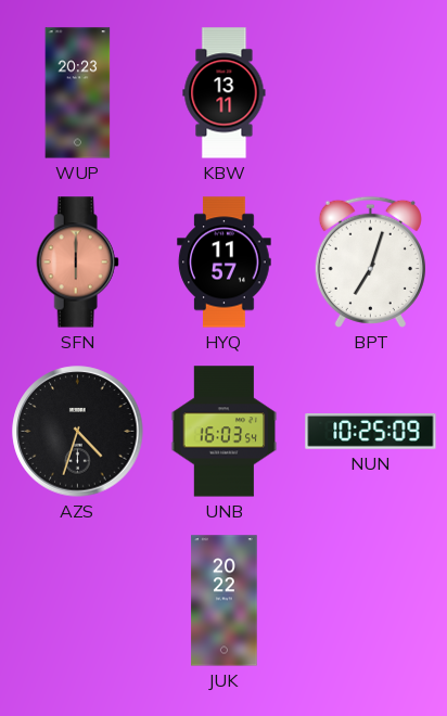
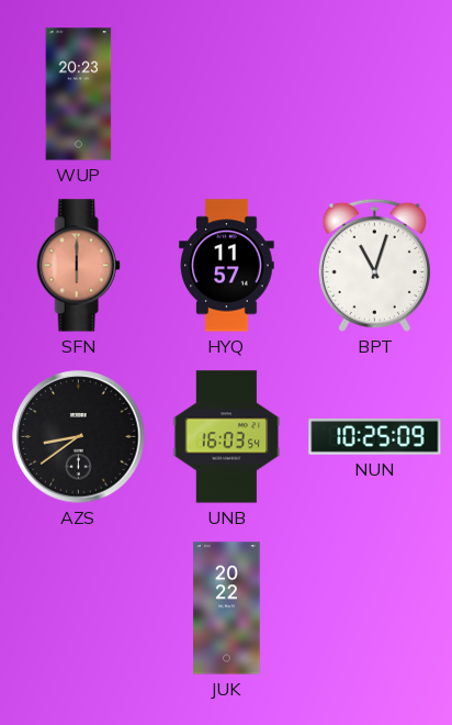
KBW: 13:11 -> none
BPT: 7:03 -> 11:03
AZS: 4:33 -> 8:39
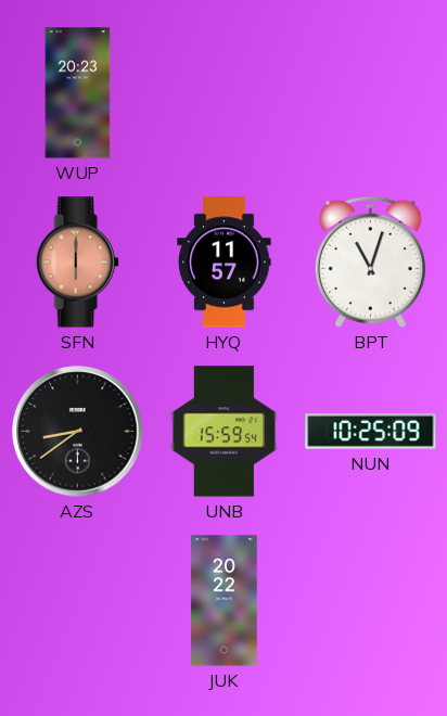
UNB: 16:03 -> 15:59
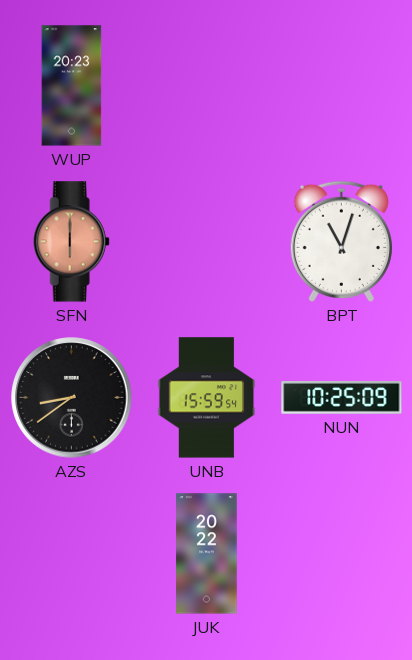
HYQ: 11:57 -> none
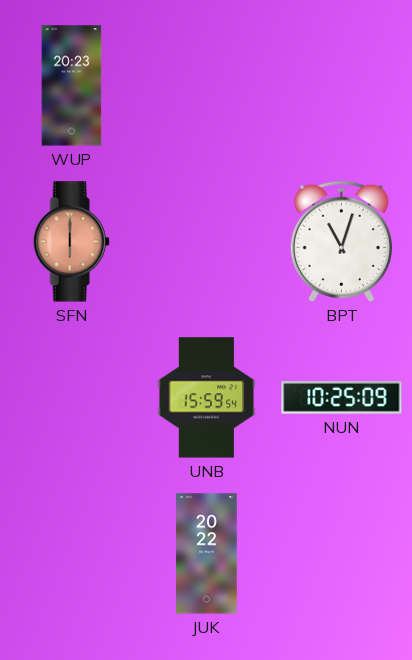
AZS: 8:39 -> none
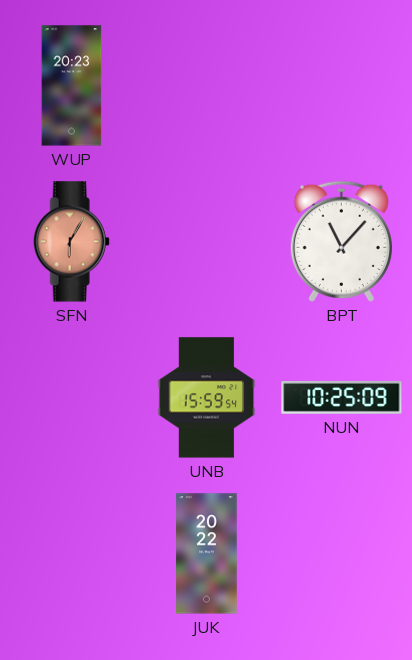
SFN: 6:00 -> 6:05
BPT: 11:03 -> 11:07
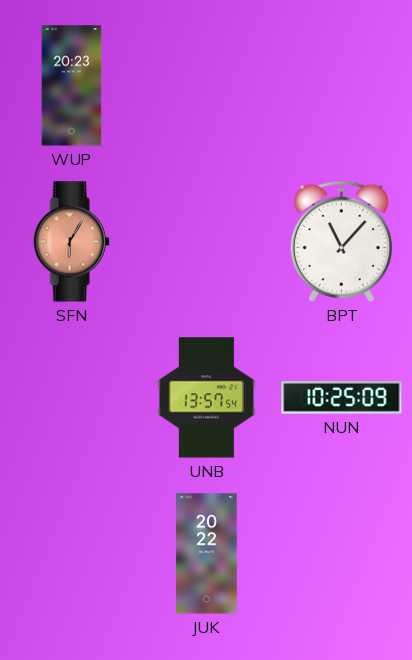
UNB: 15:59 -> 13:57
